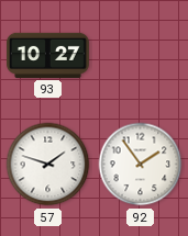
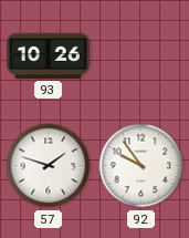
93: 10:27 -> 10:26
92: 1:54 -> 9:54
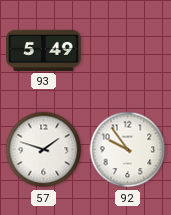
93: 10:26 -> 5:49
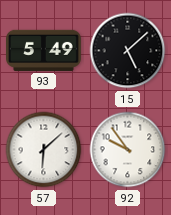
15: none -> 5:08
57: 1:48 -> 6:08
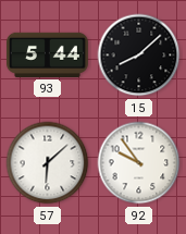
93: 5:49 -> 5:44
15: 5:08 -> 8:08
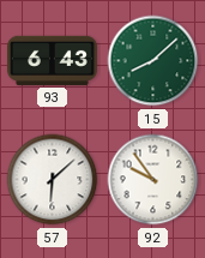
93: 5:44 -> 6:43
15 dial: black -> green
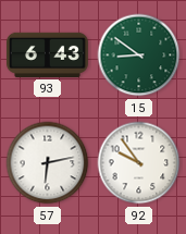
15: 8:08 -> 8:51
57: 6:08 -> 6:13
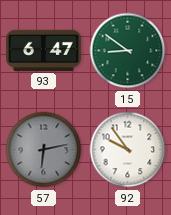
93: 6:43 -> 6:47
57 dial: white -> grey
